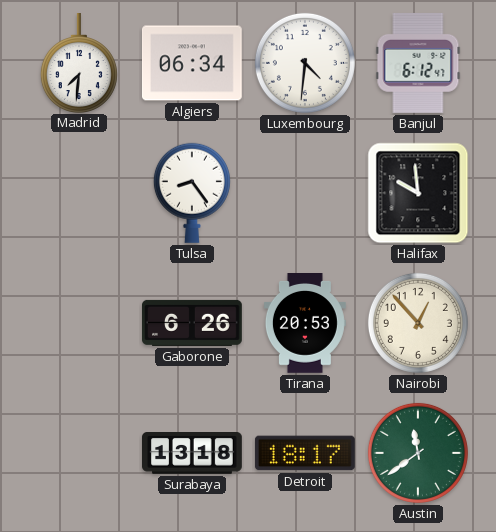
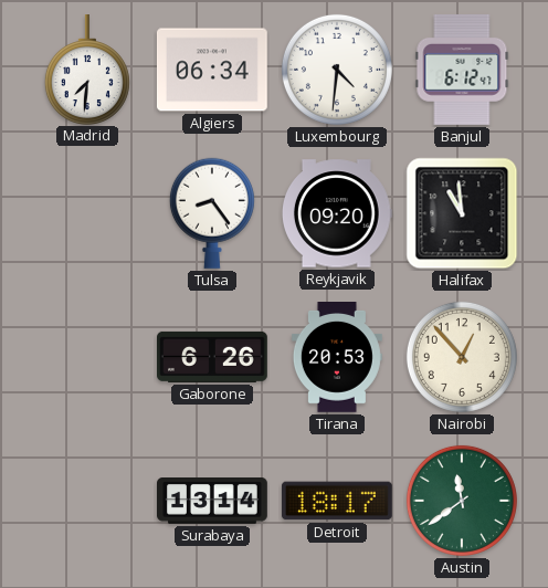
Reykjavik: none -> 09:20
Halifax: 9:59 -> 10:59
Surabaya: 13:18 -> 13:14
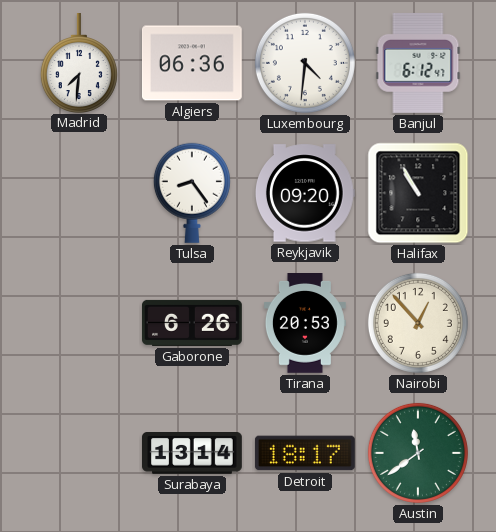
Algiers: 06:34 -> 06:36
Halifax: 10:59 -> 10:55
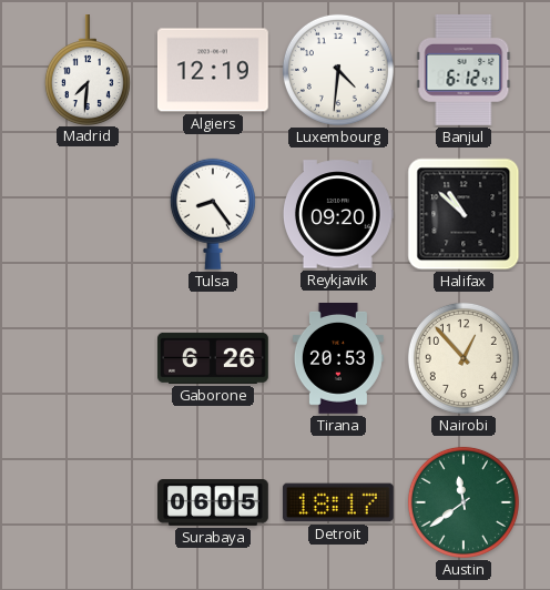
Algiers: 06:36 -> 12:19
Halifax: 10:55 -> 10:52
Surabaya: 13:14 -> 06:05
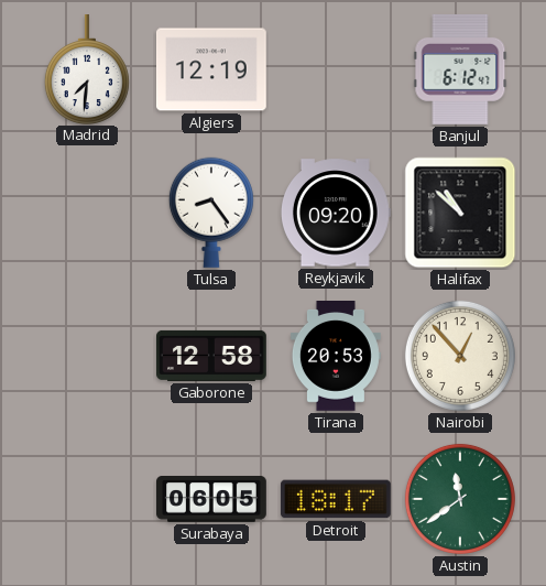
Luxembourg: 4:31 -> none
Gaborone: 6:26 -> 12:58
